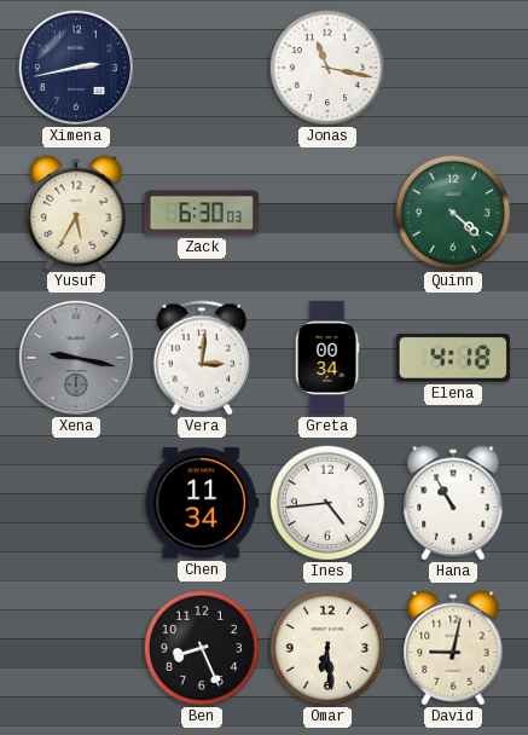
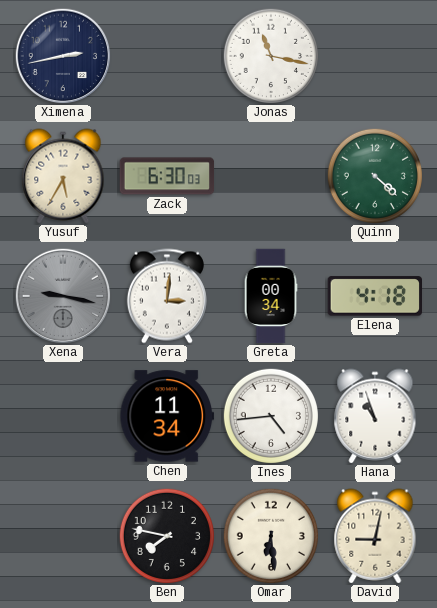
Hana: 10:55 -> 10:57
Ben: 8:26 -> 7:47
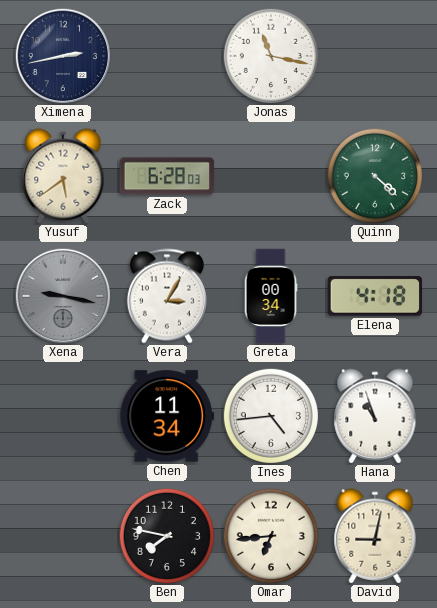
Yusuf: 5:35 -> 5:39
Zack: 6:30 -> 6:28
Vera: 3:01 -> 3:05
Omar: 6:29 -> 6:44
